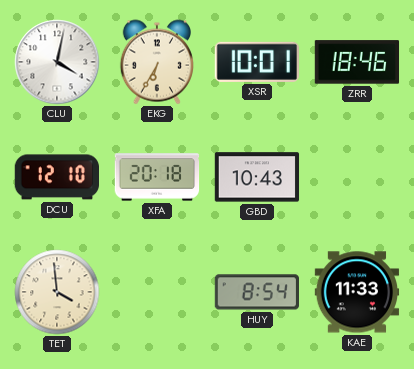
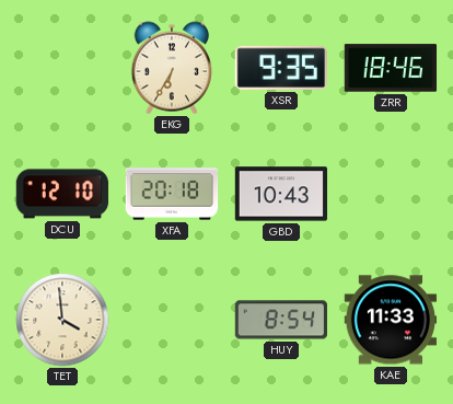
CLU: 4:02 -> none
XSR: 10:01 -> 9:35
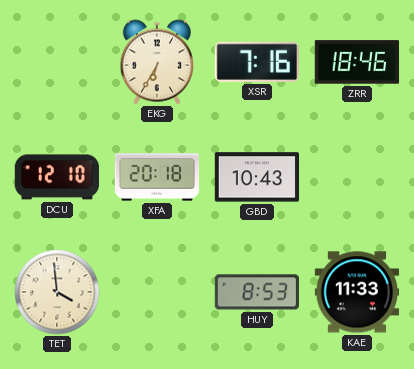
XSR: 9:35 -> 7:16
HUY: 8:54 -> 8:53
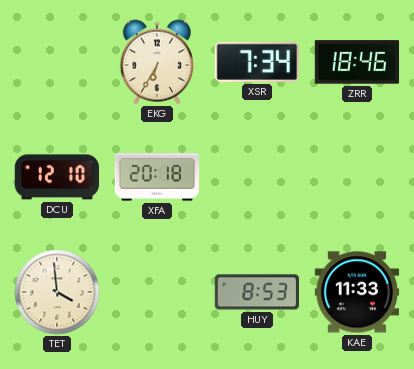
XSR: 7:16 -> 7:34
GBD: 10:43 -> none
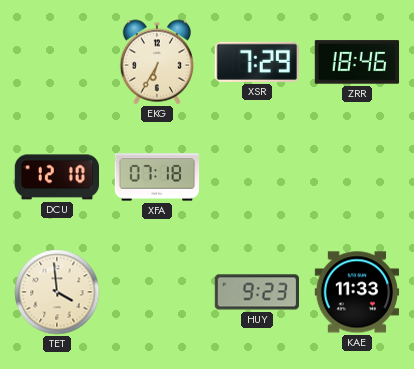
XSR: 7:34 -> 7:29
XFA: 20:18 -> 07:18
HUY: 8:53 -> 9:23
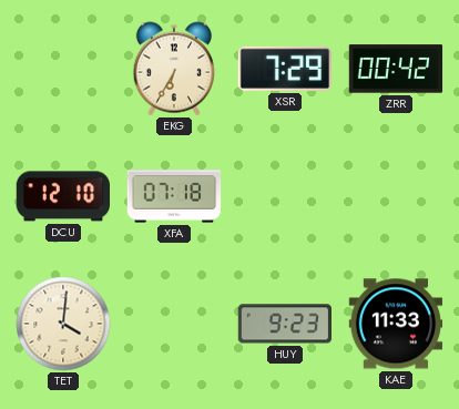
ZRR: 18:46 -> 00:42
TET: 3:59 -> 4:01
